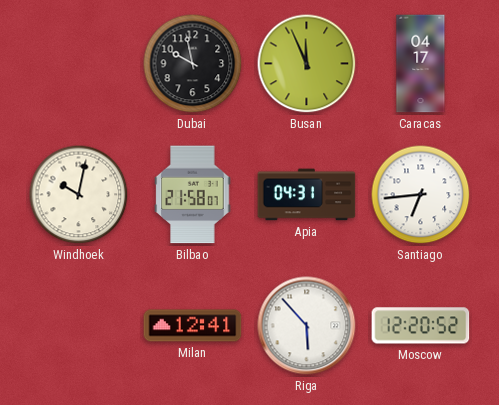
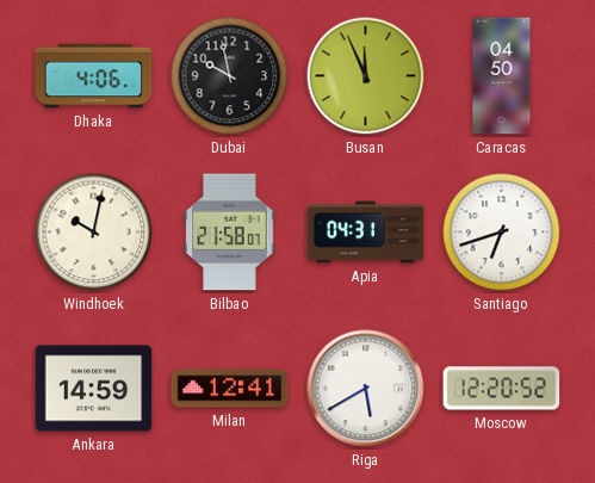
Dhaka: none -> 4:06
Caracas: 04:17 -> 04:50
Santiago: 6:44 -> 6:42
Ankara: none -> 14:59
Riga: 5:53 -> 5:40
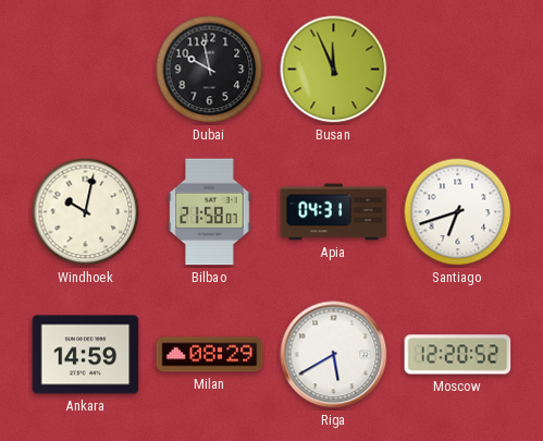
Dhaka: 4:06 -> none
Caracas: 04:50 -> none
Milan: 12:41 -> 08:29
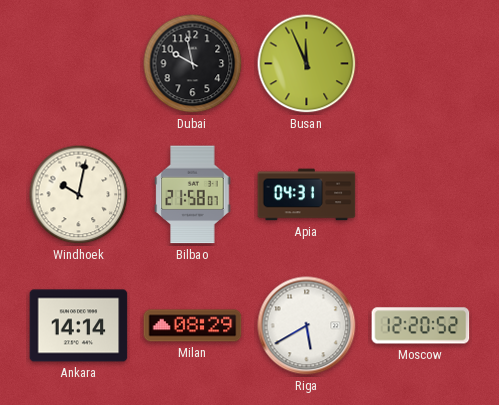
Santiago: 6:42 -> none
Ankara: 14:59 -> 14:14
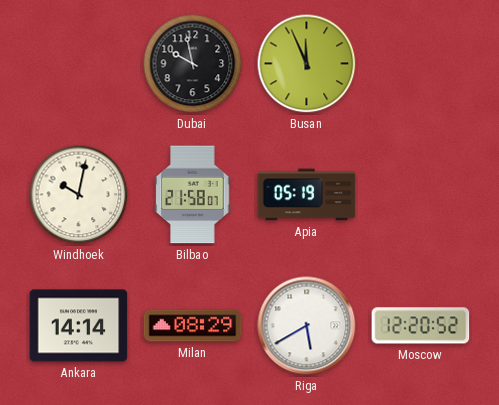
Apia: 04:31 -> 05:19
